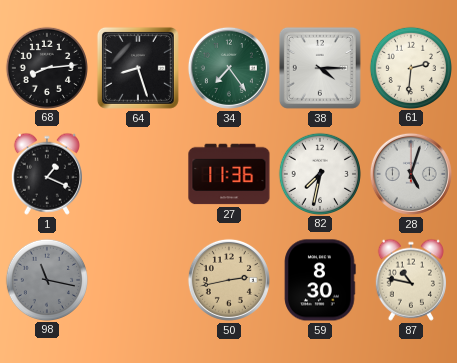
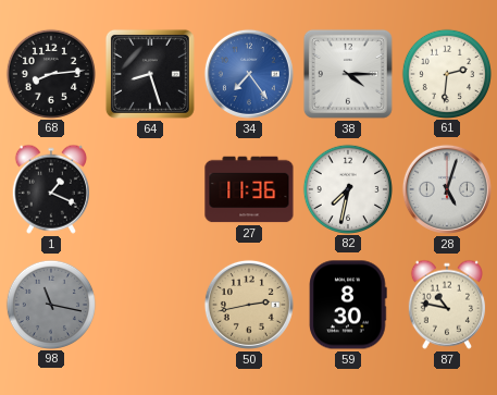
34 dial: green -> blue
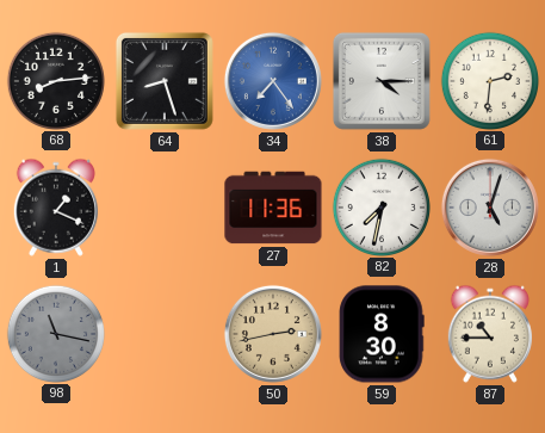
87: 10:47 -> 10:45
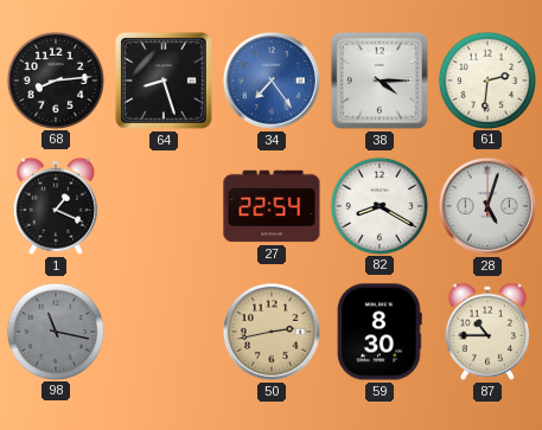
27: 11:36 -> 22:54
82: 7:32 -> 8:20
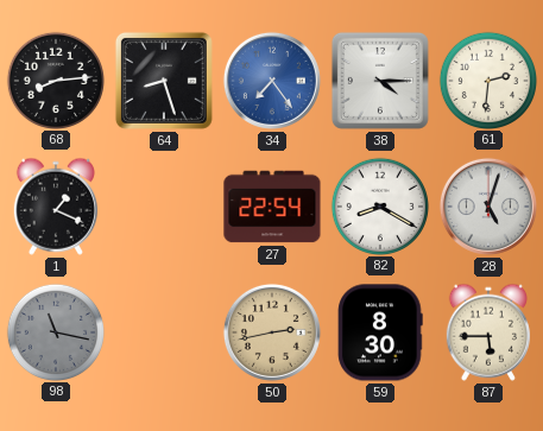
87: 10:45 -> 5:45
